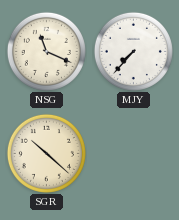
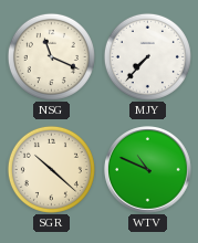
WTV: none -> 10:49
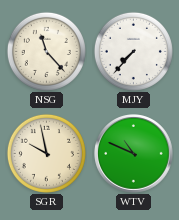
NSG: 11:19 -> 11:23
SGR: 10:22 -> 9:58
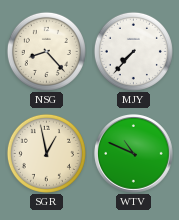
NSG: 11:23 -> 8:23
SGR: 9:58 -> 12:58
